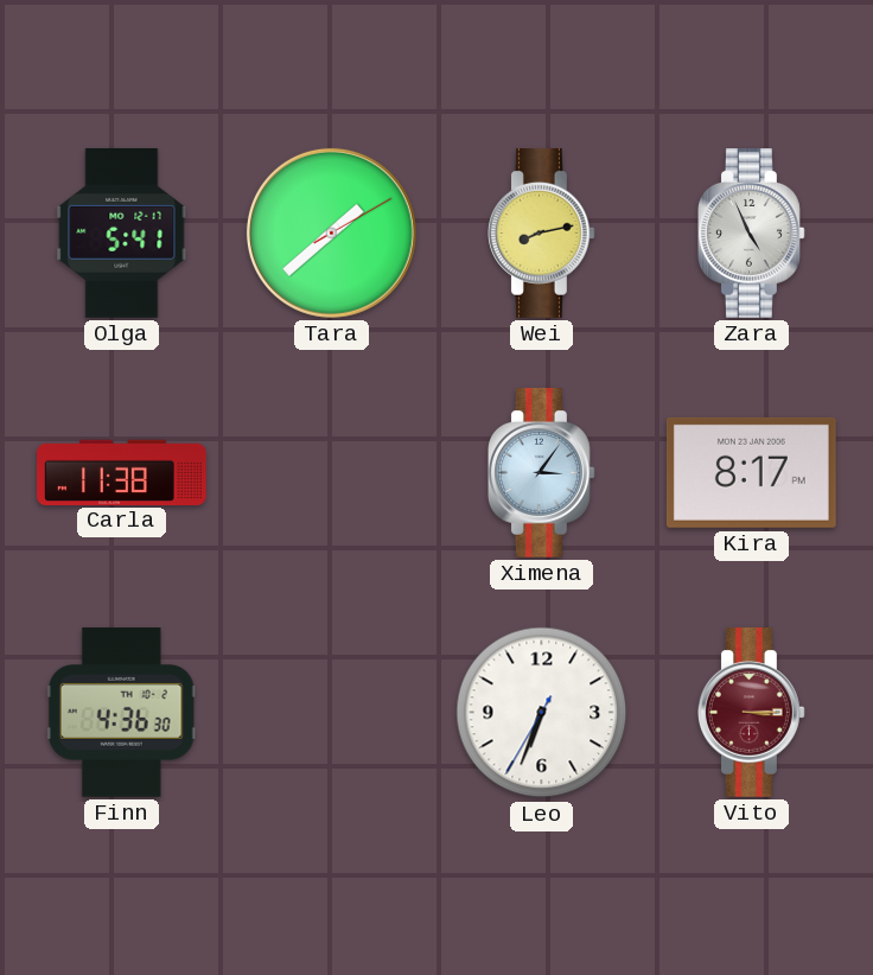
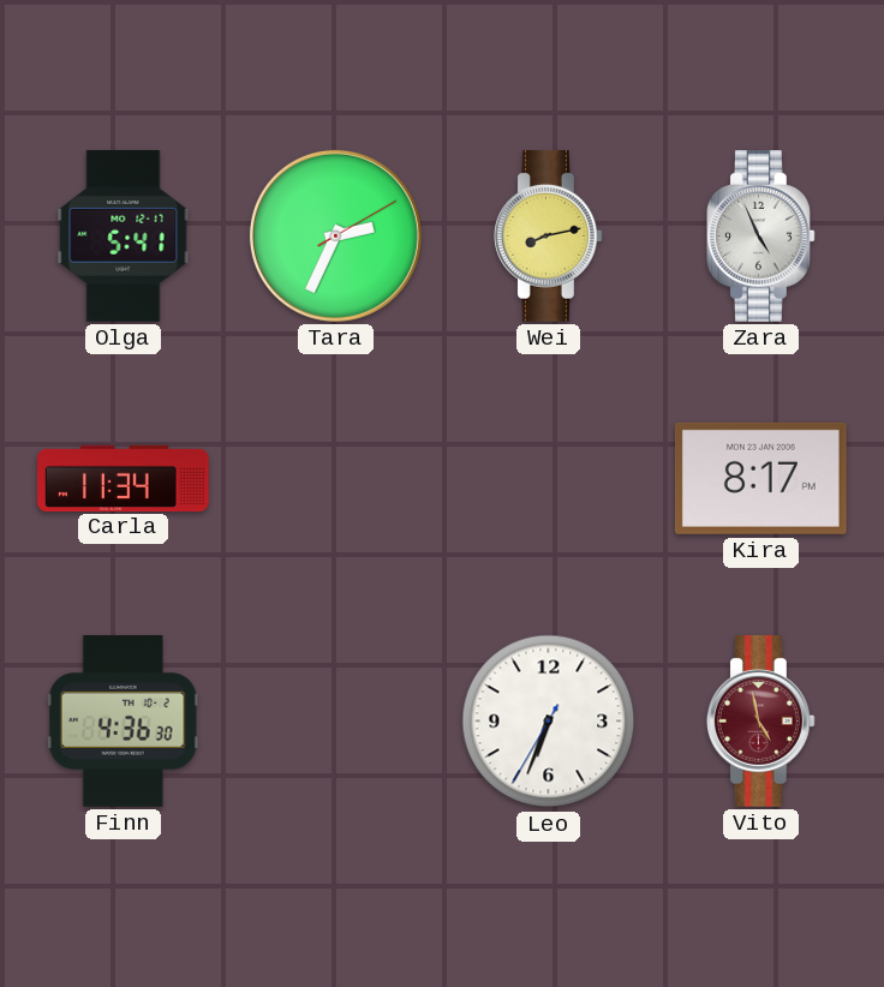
Tara: 1:38 -> 2:34
Carla: 11:38 -> 11:34
Ximena: 3:06 -> none
Vito: 3:15 -> 4:58
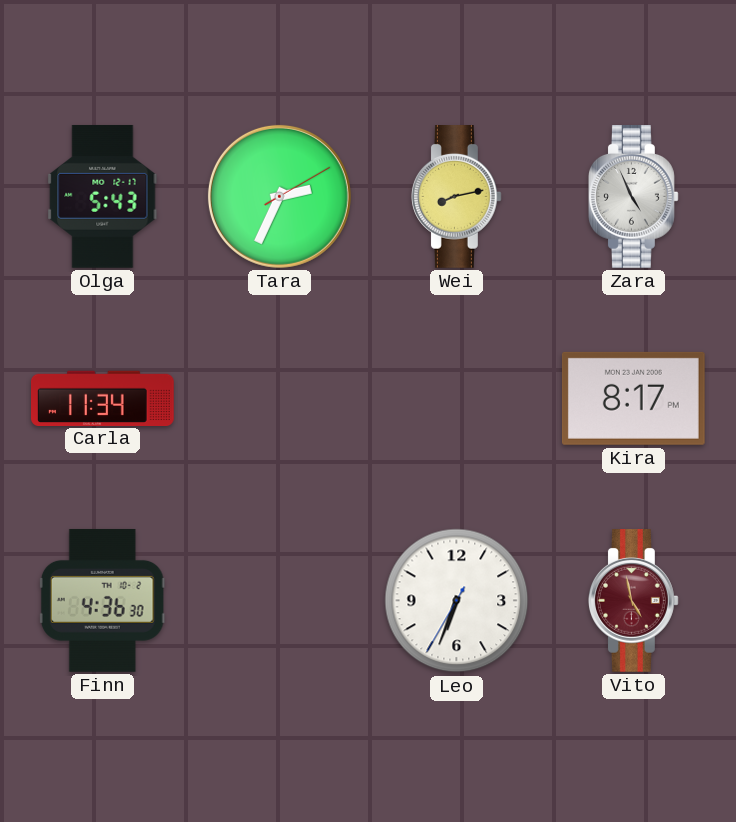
Olga: 5:41 -> 5:43
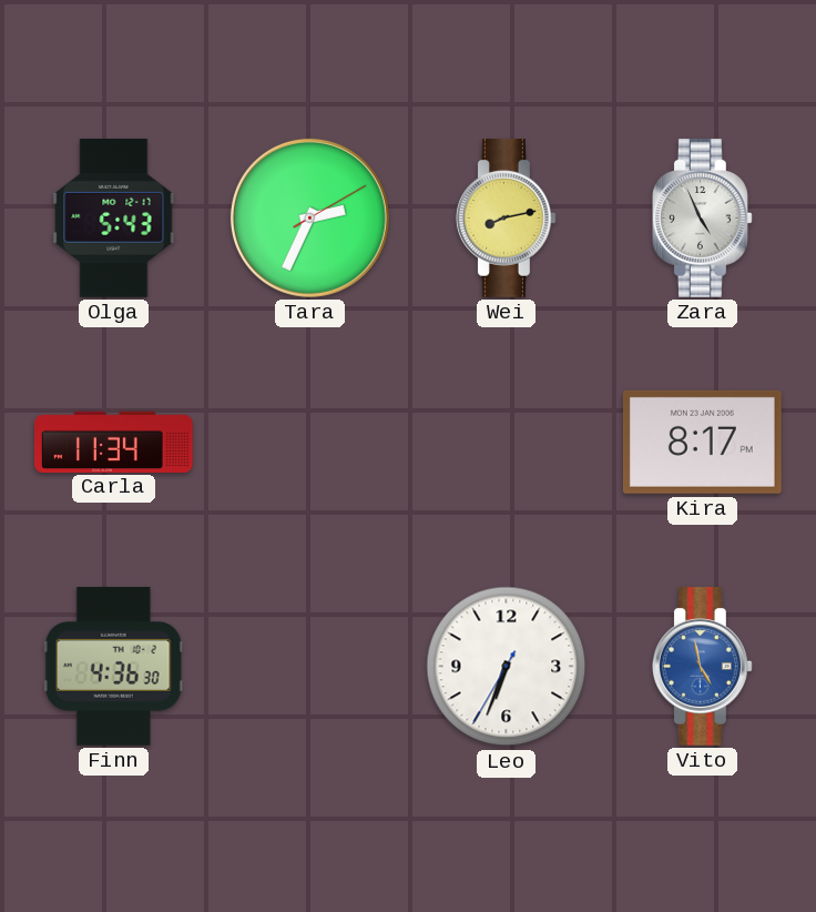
Vito dial: burgundy -> blue
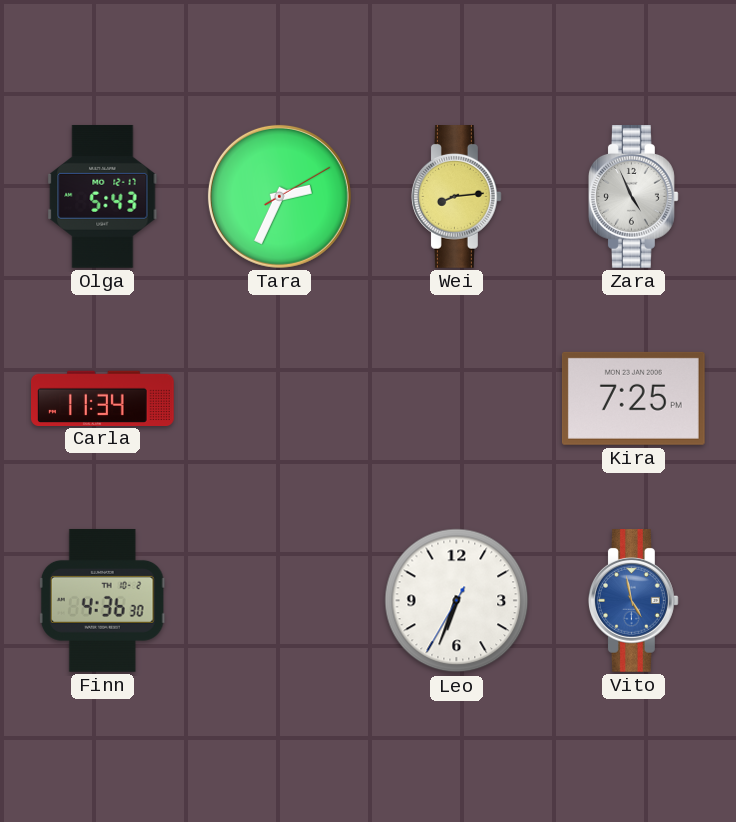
Wei: 8:13 -> 8:14
Kira: 8:17 -> 7:25
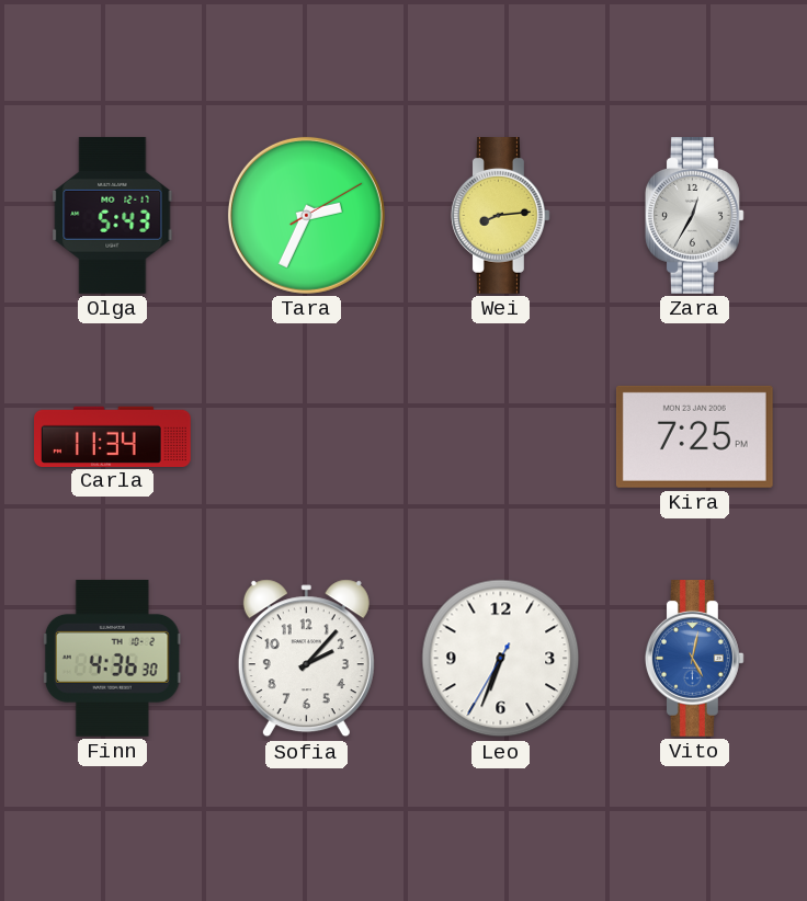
Zara: 4:56 -> 12:35
Sofia: none -> 2:07
Vito: 4:58 -> 5:02
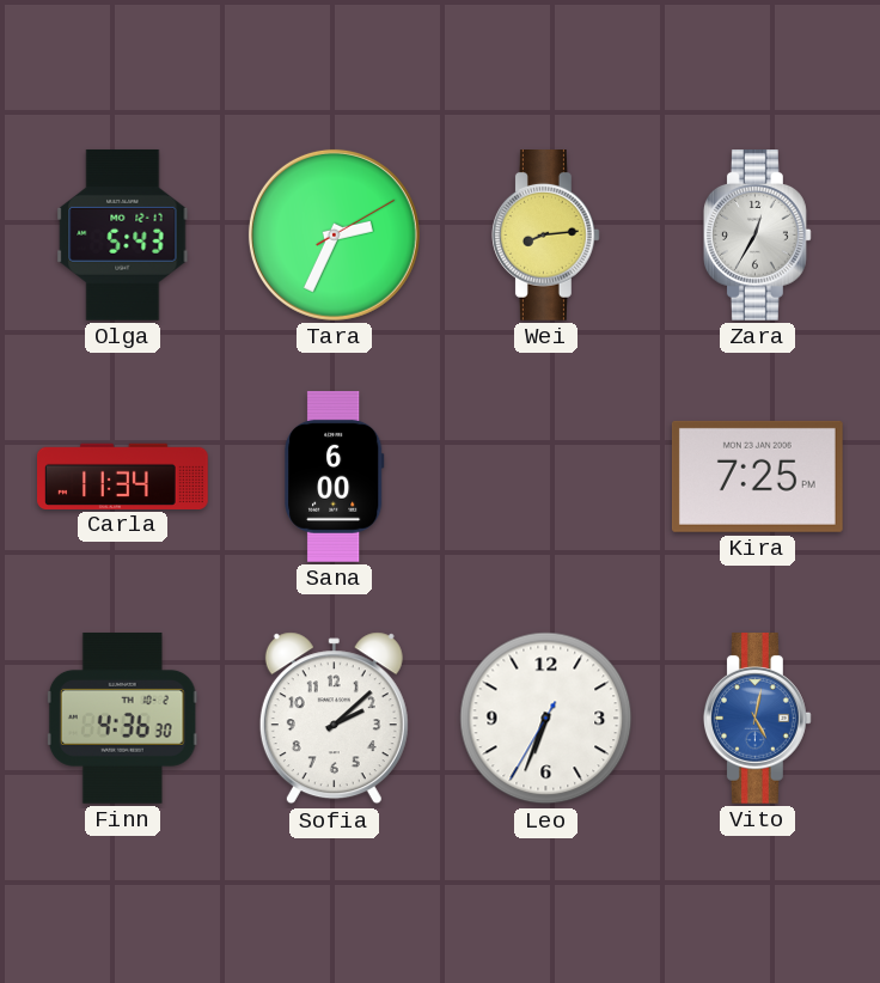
Sana: none -> 6:00
Sofia: 2:07 -> 2:08
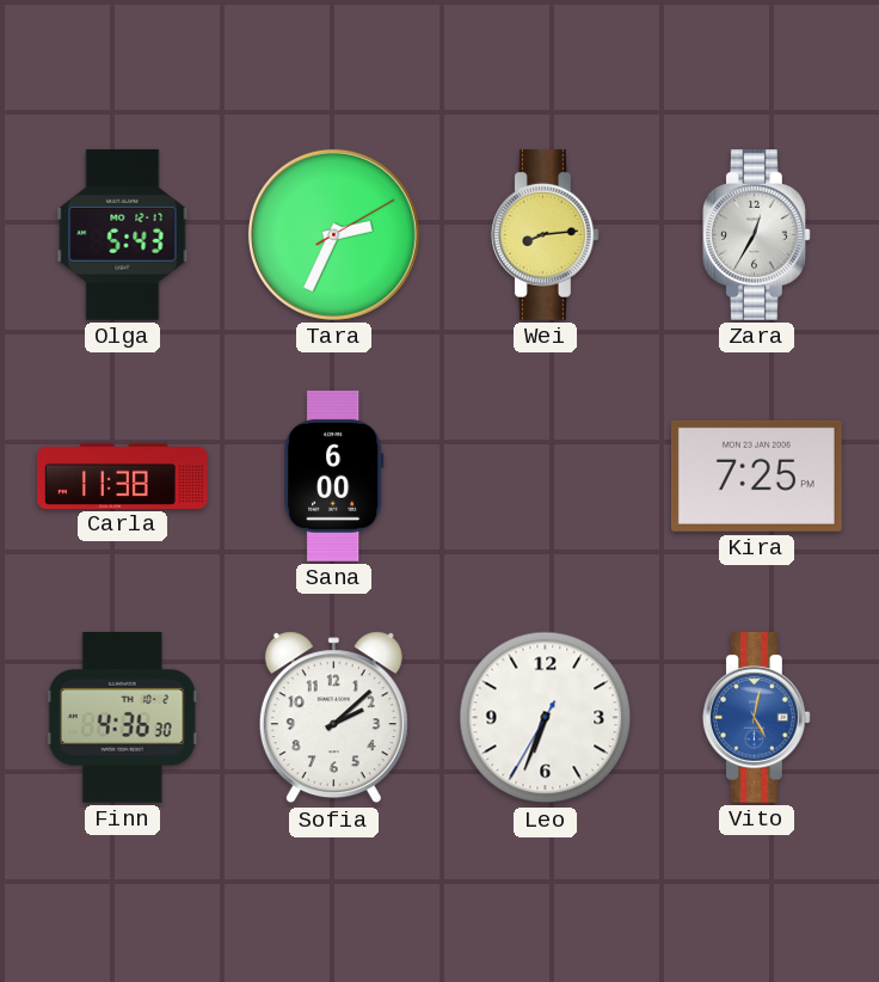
Carla: 11:34 -> 11:38
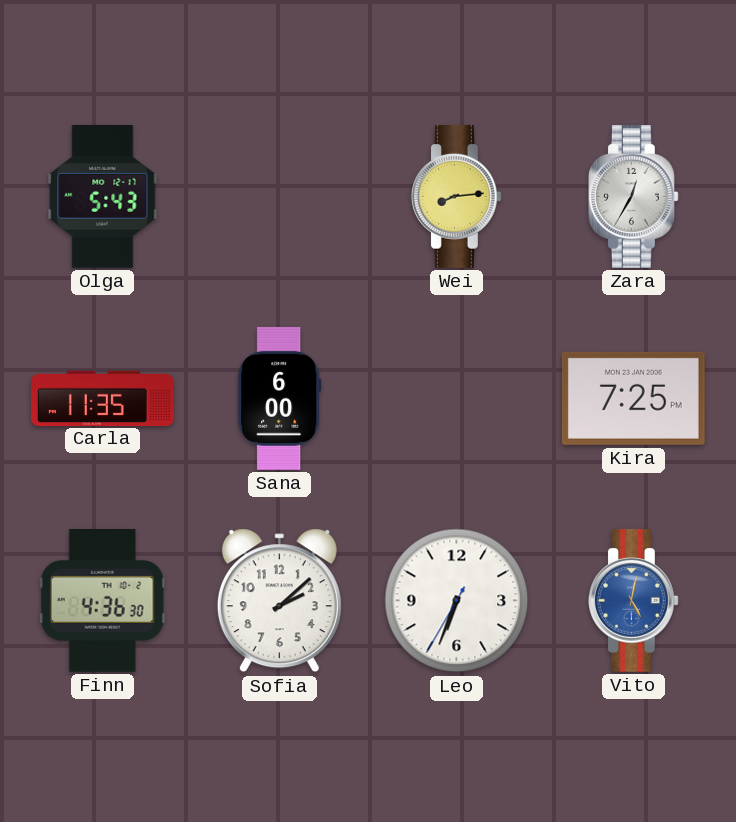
Tara: 2:34 -> none
Carla: 11:38 -> 11:35
